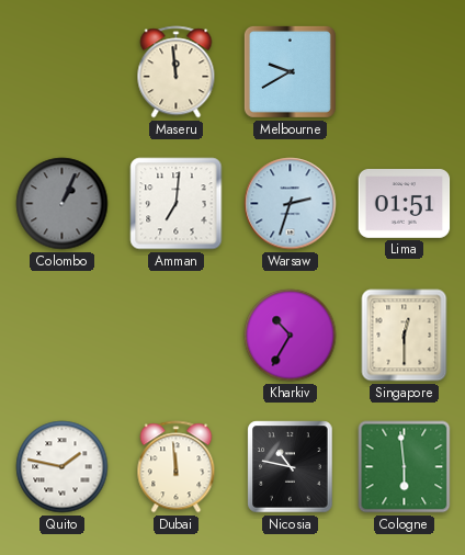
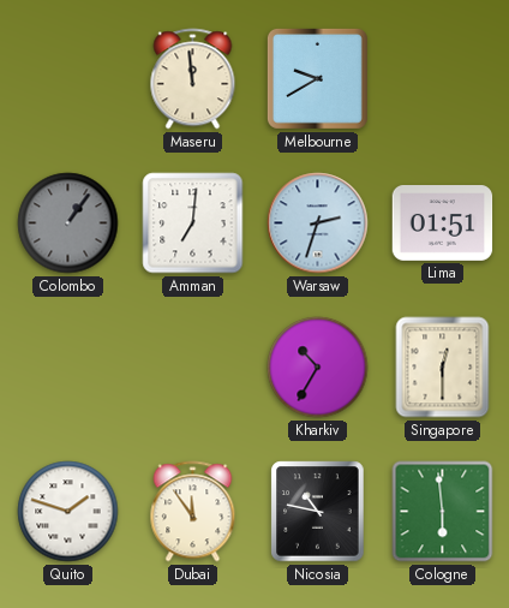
Colombo: 1:04 -> 1:06
Quito: 1:47 -> 1:48
Dubai: 11:59 -> 11:54
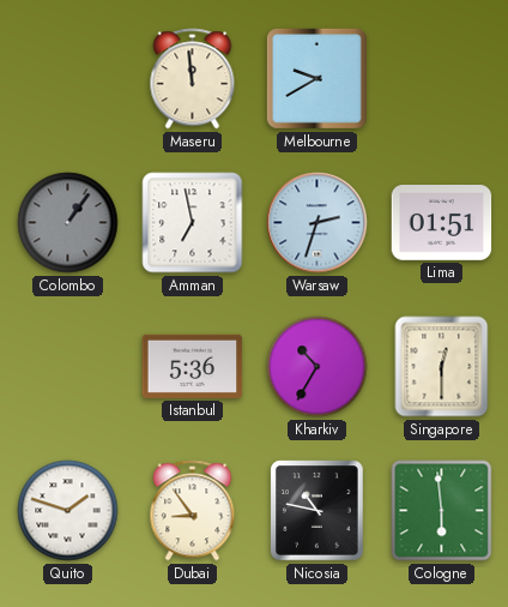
Amman: 7:01 -> 6:58
Istanbul: none -> 5:36
Dubai: 11:54 -> 8:54
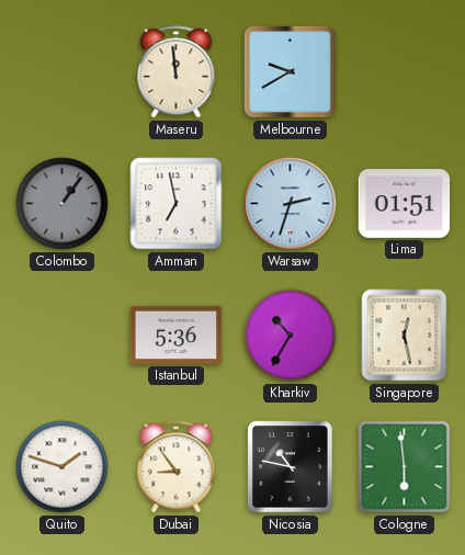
Singapore: 12:30 -> 12:28
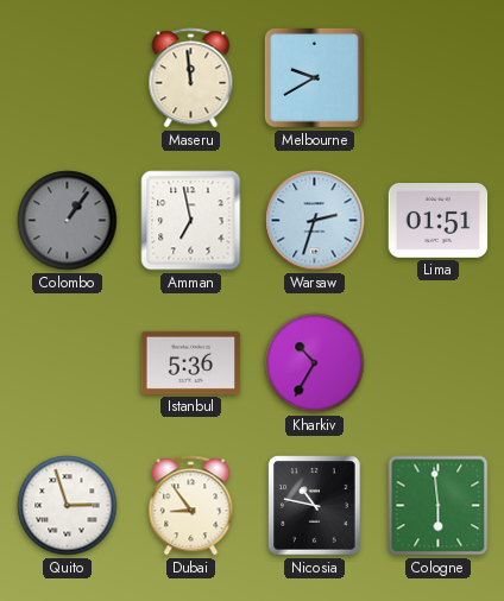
Singapore: 12:28 -> none
Quito: 1:48 -> 2:57
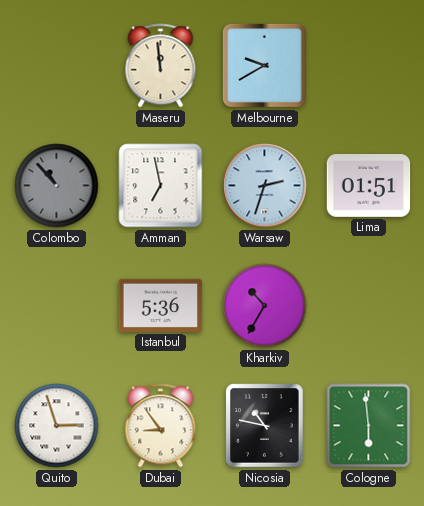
Colombo: 1:06 -> 10:53
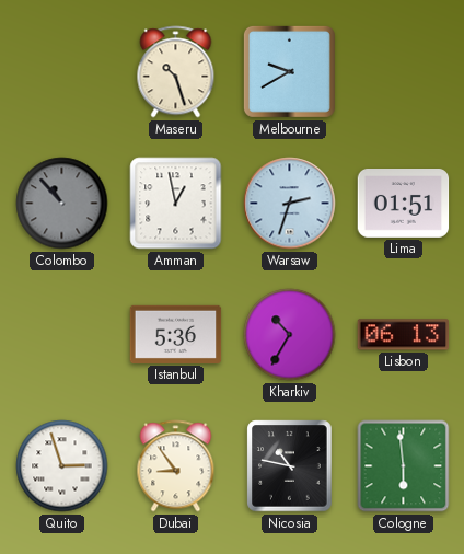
Maseru: 11:59 -> 10:27
Amman: 6:58 -> 12:58
Lisbon: none -> 06:13
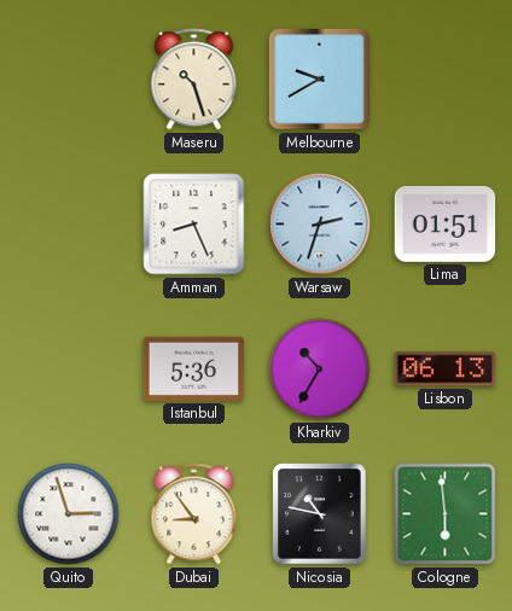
Colombo: 10:53 -> none
Amman: 12:58 -> 8:26
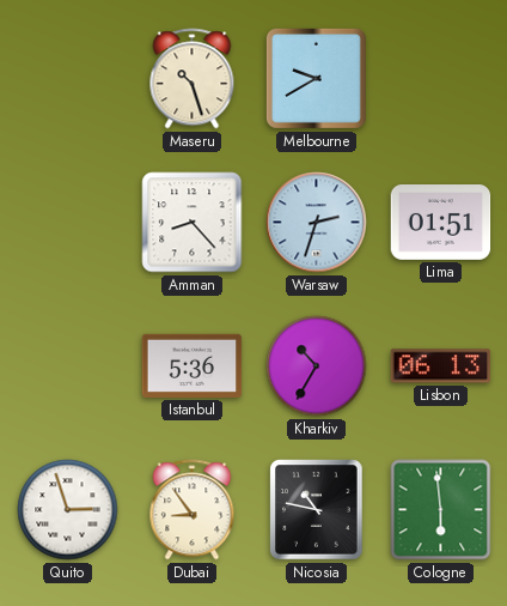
Amman: 8:26 -> 8:23
